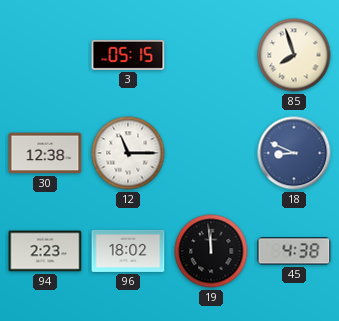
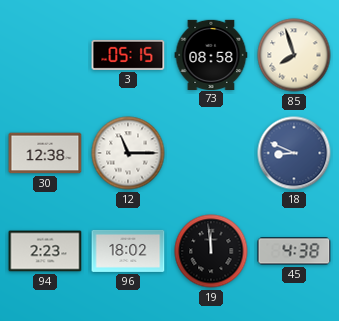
73: none -> 08:58
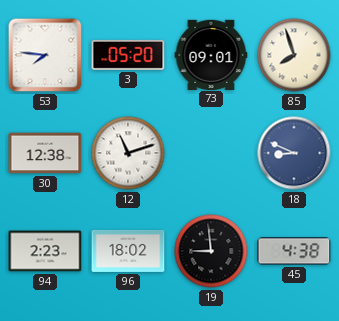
53: none -> 7:46
3: 05:15 -> 05:20
73: 08:58 -> 09:01
12: 11:15 -> 11:12
19: 11:59 -> 8:59
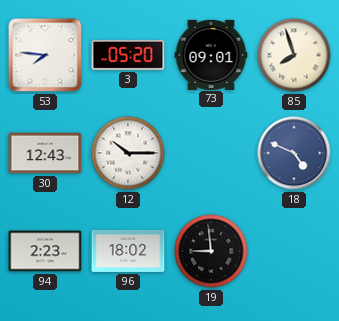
30: 12:38 -> 12:43
12: 11:12 -> 10:15
18: 8:49 -> 4:49
45: 4:38 -> none
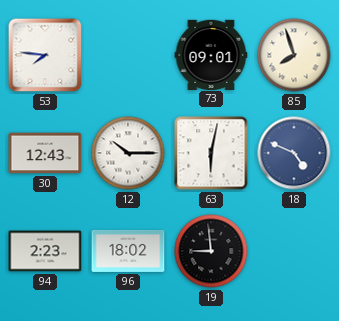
3: 05:20 -> none
63: none -> 6:02
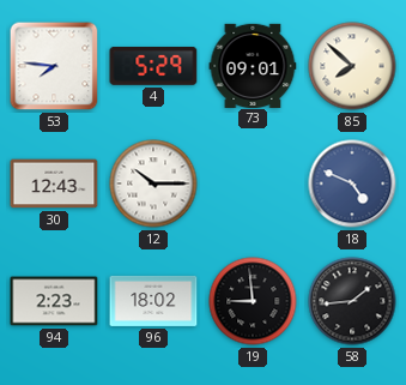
4: none -> 5:29
85: 7:57 -> 7:52
63: 6:02 -> none
58: none -> 1:44
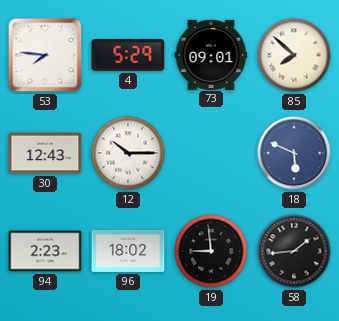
18: 4:49 -> 5:49
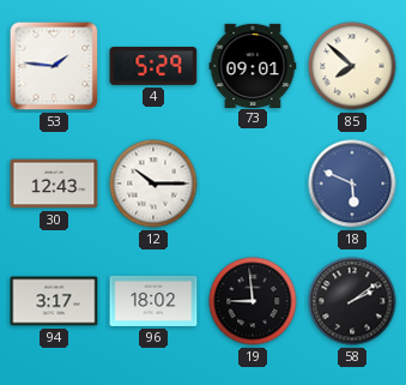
53: 7:46 -> 1:46
94: 2:23 -> 3:17
58: 1:44 -> 2:09
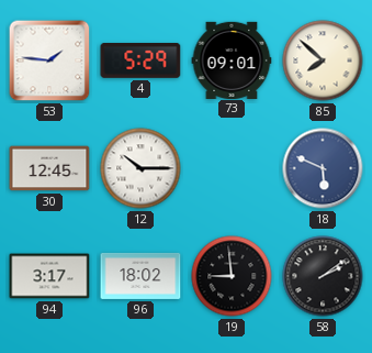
30: 12:43 -> 12:45
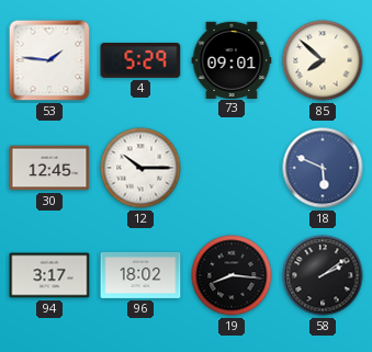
19: 8:59 -> 8:16
